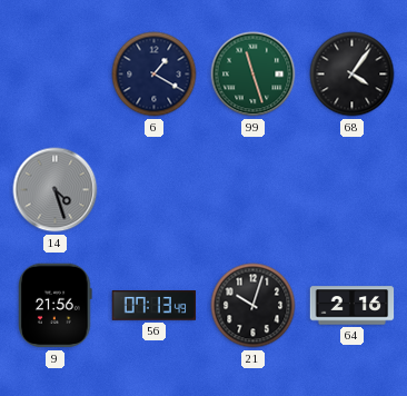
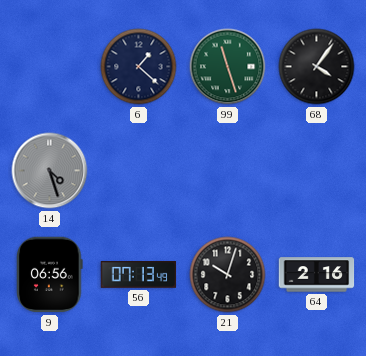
6: 1:20 -> 1:22
9: 21:56 -> 06:56
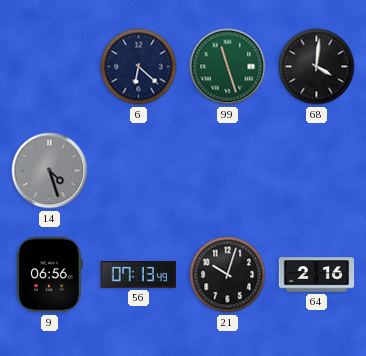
6: 1:22 -> 6:22
68: 4:06 -> 4:01
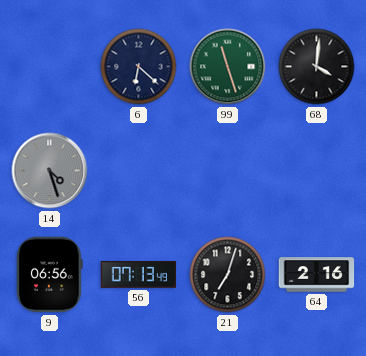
21: 10:03 -> 7:03
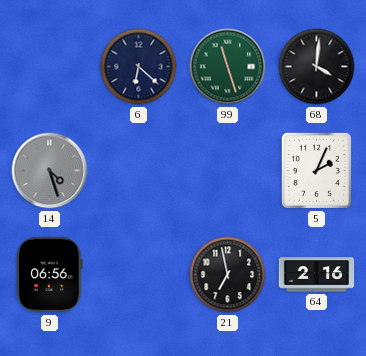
5: none -> 2:04
56: 07:13 -> none
21: 7:03 -> 6:58
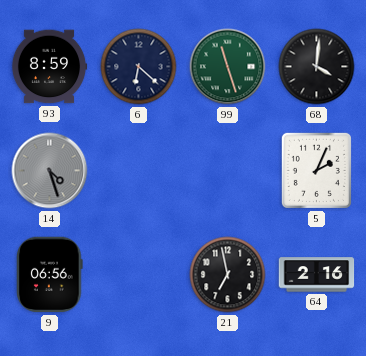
93: none -> 8:59
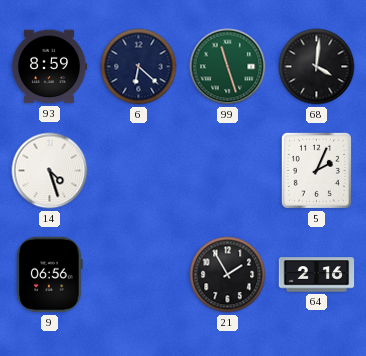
14 dial: grey -> white
21: 6:58 -> 1:55
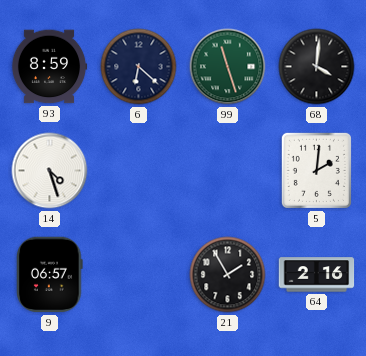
5: 2:04 -> 2:01
9: 06:56 -> 06:57
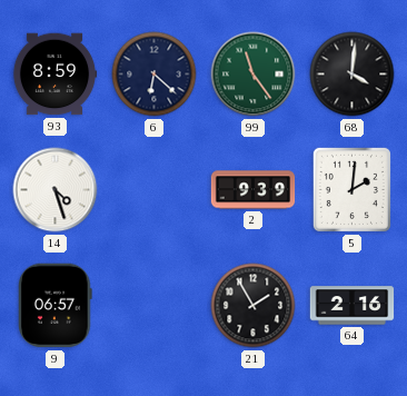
99: 11:27 -> 11:24
2: none -> 9:39
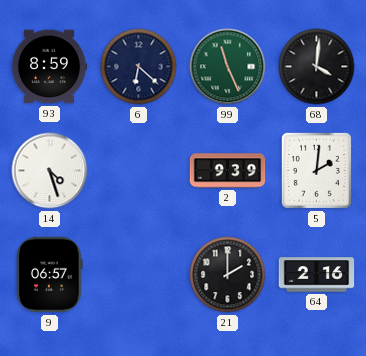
99: 11:24 -> 11:26
21: 1:55 -> 2:00
